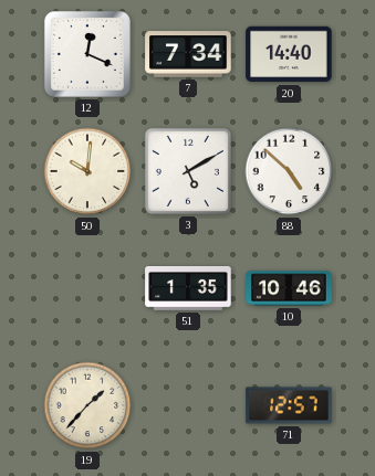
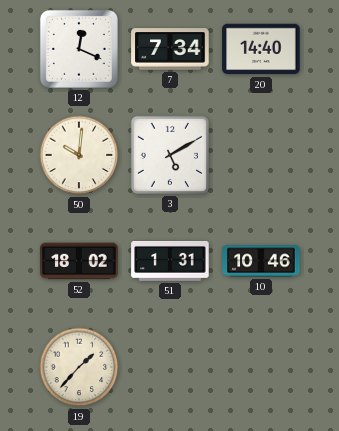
88: 4:52 -> none
52: none -> 18:02
51: 1:35 -> 1:31
71: 12:57 -> none
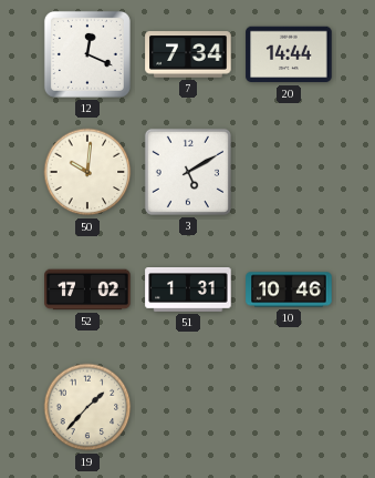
20: 14:40 -> 14:44
52: 18:02 -> 17:02
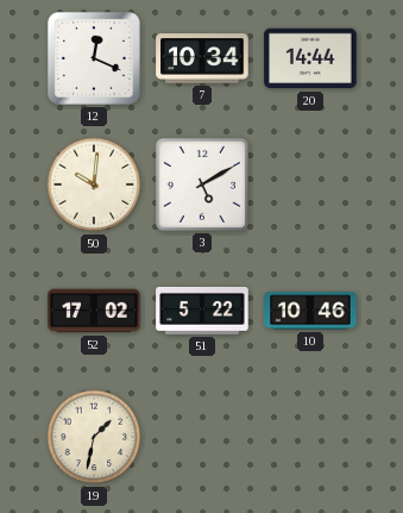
7: 7:34 -> 10:34
51: 1:31 -> 5:22
19: 1:37 -> 1:32
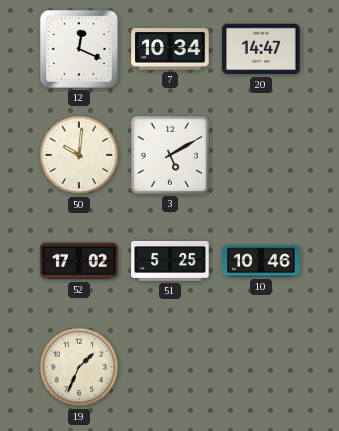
20: 14:44 -> 14:47
51: 5:22 -> 5:25
19: 1:32 -> 1:34
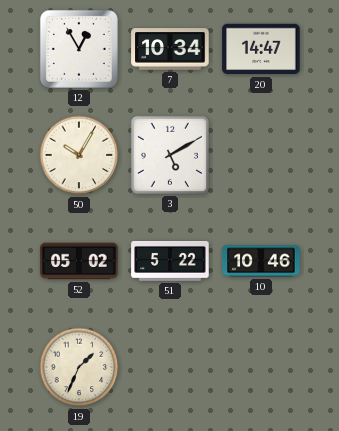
12: 12:19 -> 12:55
50: 10:01 -> 10:05
52: 17:02 -> 05:02
51: 5:25 -> 5:22
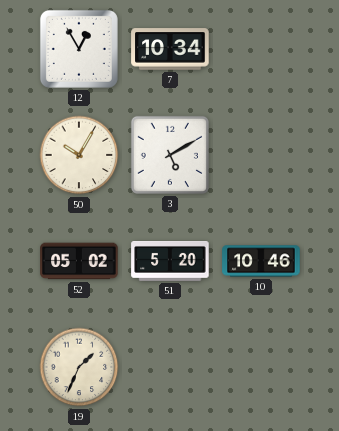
20: 14:47 -> none
51: 5:22 -> 5:20
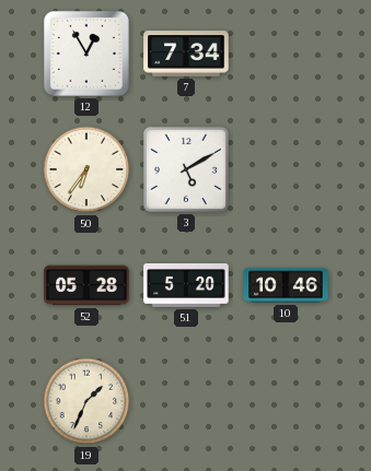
7: 10:34 -> 7:34
50: 10:05 -> 6:36
52: 05:02 -> 05:28
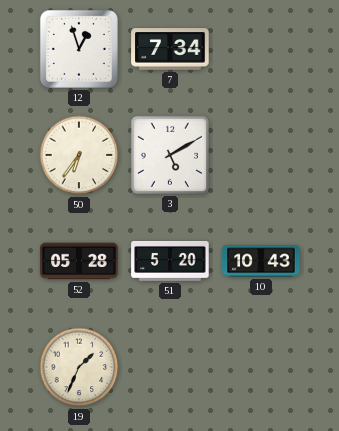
12: 12:55 -> 12:57
10: 10:46 -> 10:43
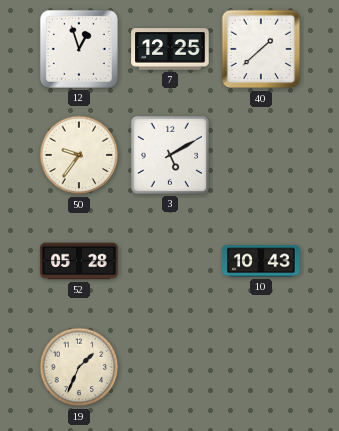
7: 7:34 -> 12:25
40: none -> 1:38
50: 6:36 -> 9:36
51: 5:20 -> none
